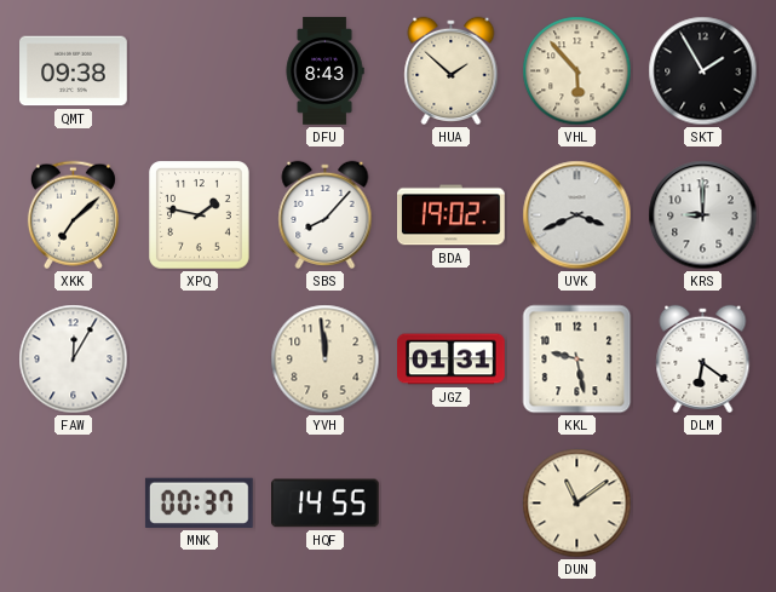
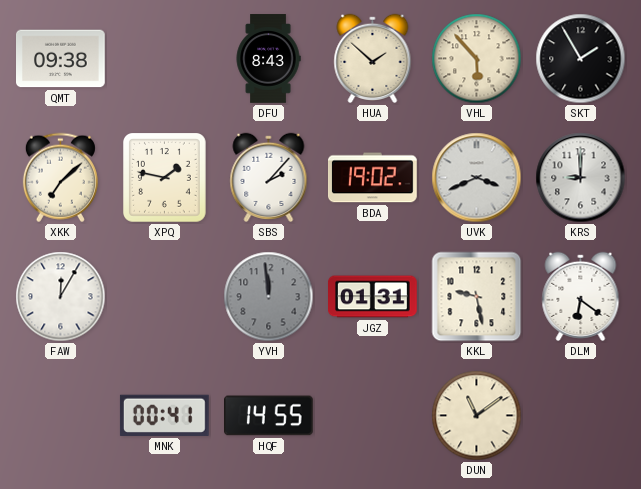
SBS: 8:07 -> 2:07
YVH dial: cream -> grey
MNK: 00:37 -> 00:41
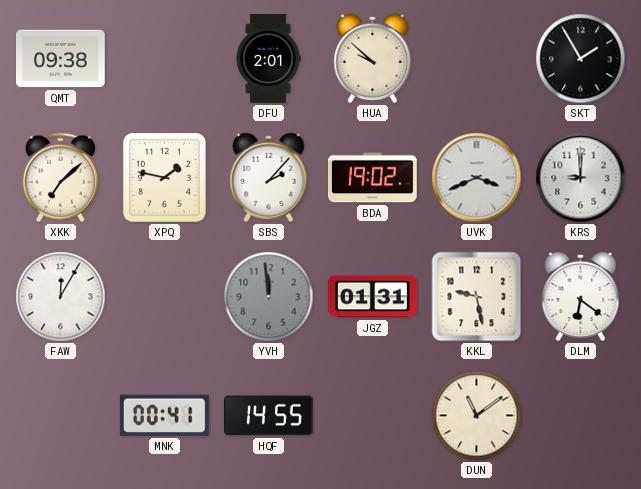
DFU: 8:43 -> 2:01
HUA: 1:52 -> 9:52
VHL: 5:53 -> none
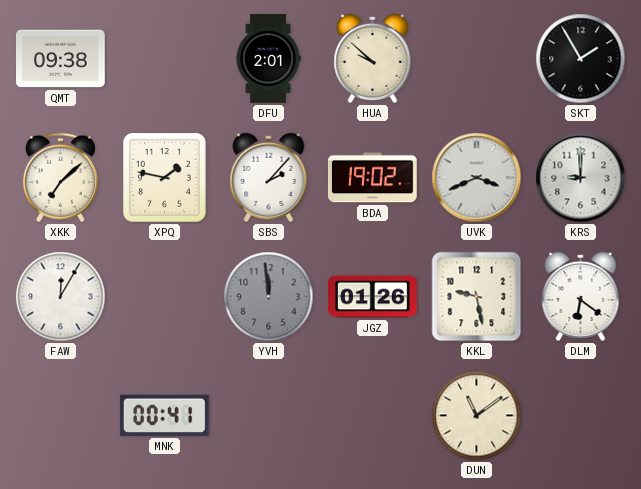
JGZ: 01:31 -> 01:26
HQF: 14:55 -> none
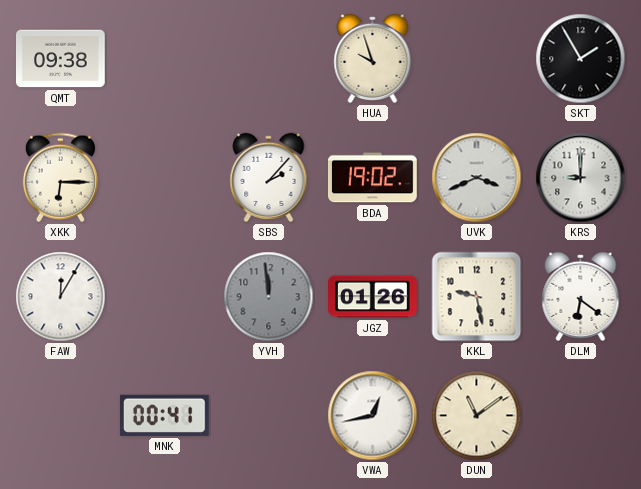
DFU: 2:01 -> none
HUA: 9:52 -> 9:57
XKK: 7:08 -> 6:15
XPQ: 1:47 -> none
VWA: none -> 12:43
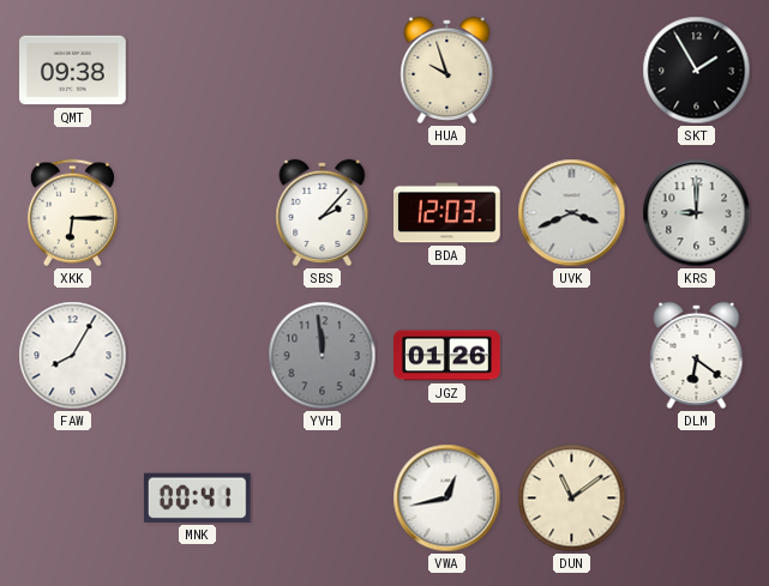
BDA: 19:02 -> 12:03
FAW: 12:05 -> 8:05
KKL: 9:28 -> none
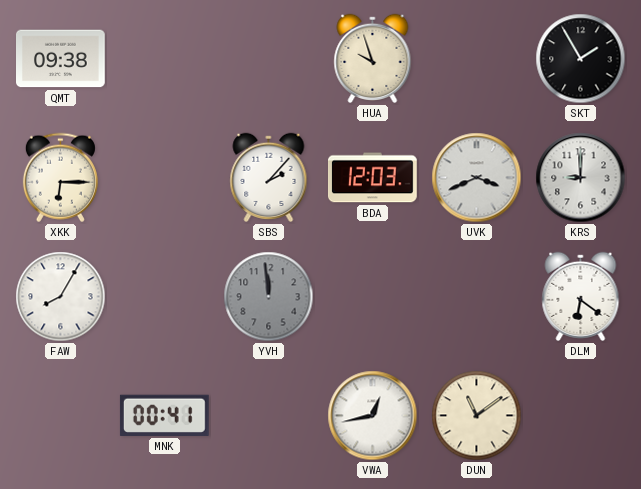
JGZ: 01:26 -> none
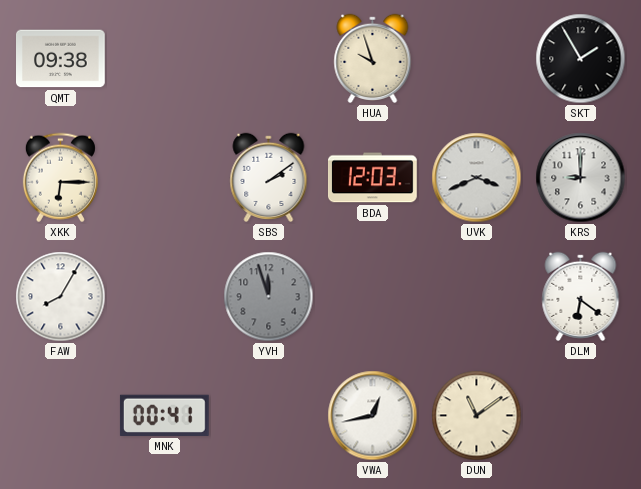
SBS: 2:07 -> 2:09
YVH: 11:59 -> 11:57
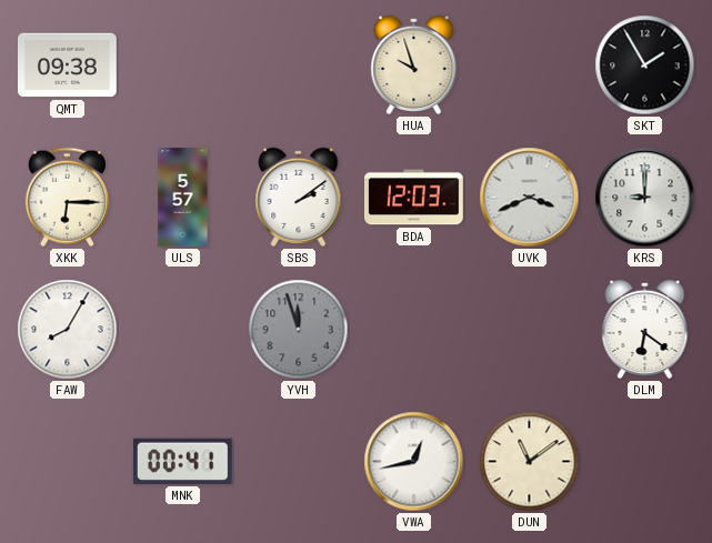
ULS: none -> 5:57
